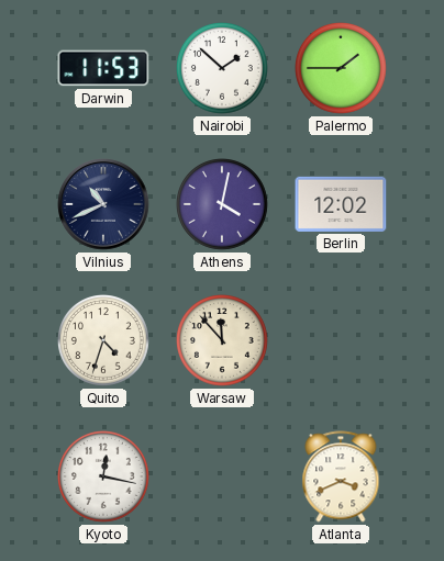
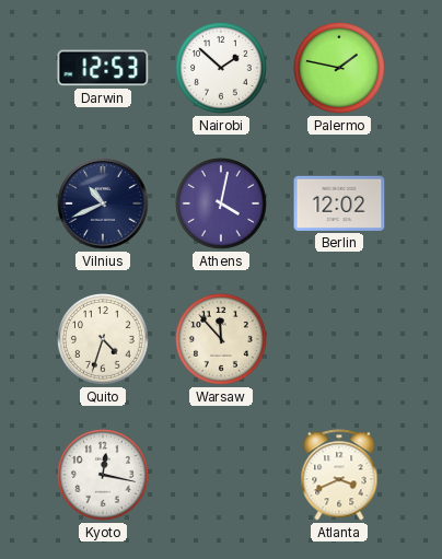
Darwin: 11:53 -> 12:53
Palermo: 1:45 -> 1:47
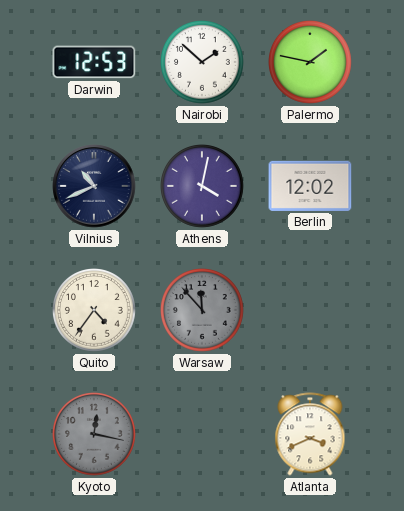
Quito: 4:33 -> 4:36
Warsaw dial: cream -> grey
Kyoto dial: white -> grey
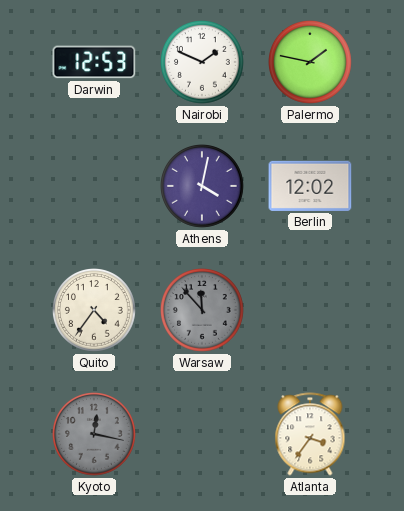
Nairobi: 1:52 -> 1:49
Vilnius: 10:41 -> none
Atlanta: 3:41 -> 3:36
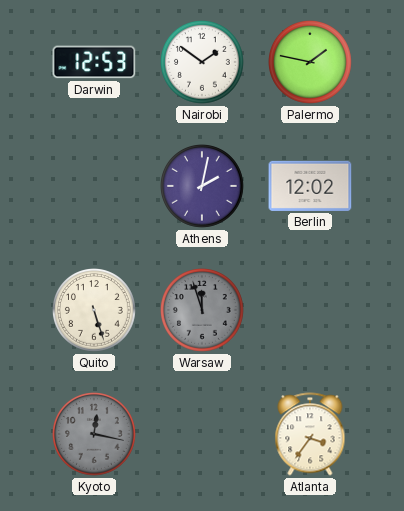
Nairobi: 1:49 -> 1:51
Athens: 4:02 -> 2:02
Quito: 4:36 -> 5:27
Warsaw: 11:53 -> 11:57
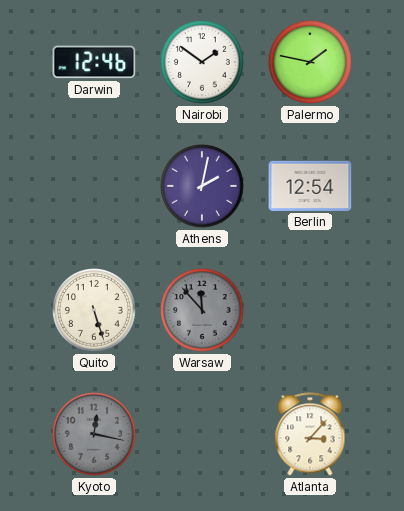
Darwin: 12:53 -> 12:46
Berlin: 12:02 -> 12:54
Warsaw: 11:57 -> 11:53
Atlanta: 3:36 -> 3:07
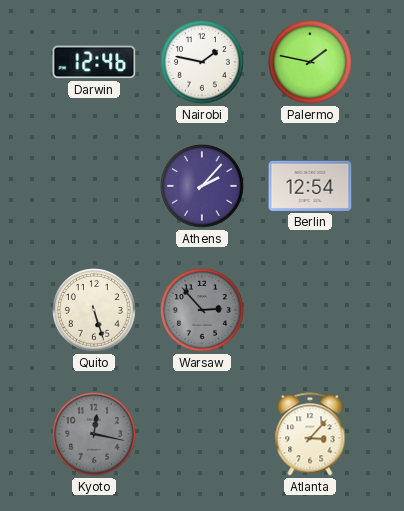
Nairobi: 1:51 -> 1:47
Athens: 2:02 -> 2:07
Warsaw: 11:53 -> 2:53
